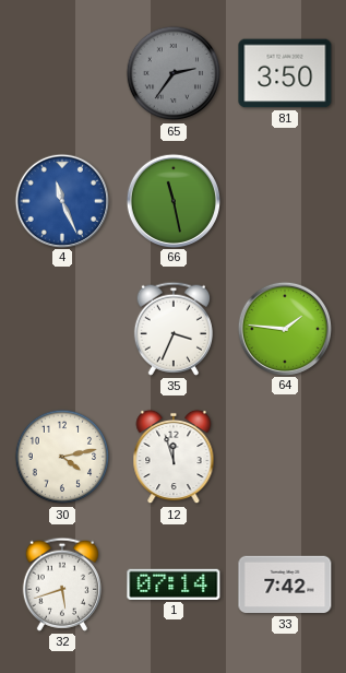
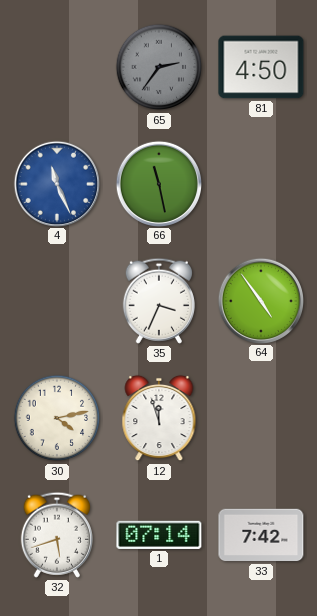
81: 3:50 -> 4:50
64: 1:46 -> 4:54
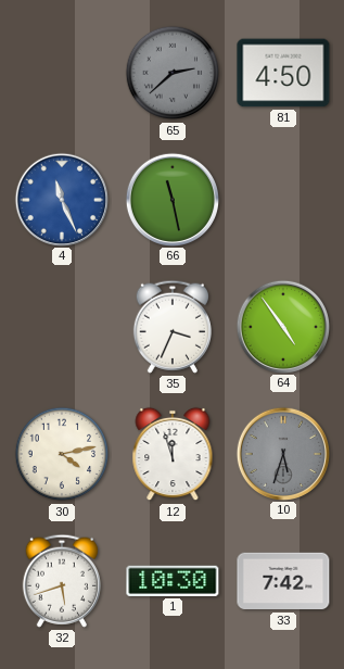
65: 2:36 -> 2:38
10: none -> 5:33
1: 07:14 -> 10:30
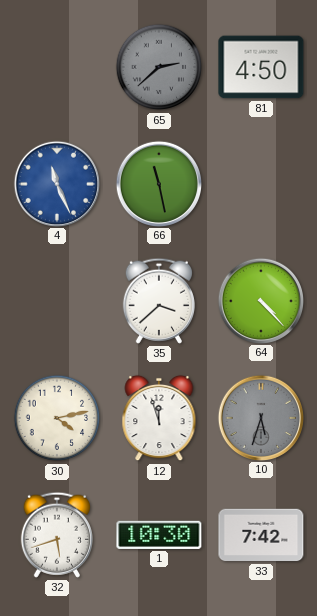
35: 3:34 -> 3:38
64: 4:54 -> 4:23
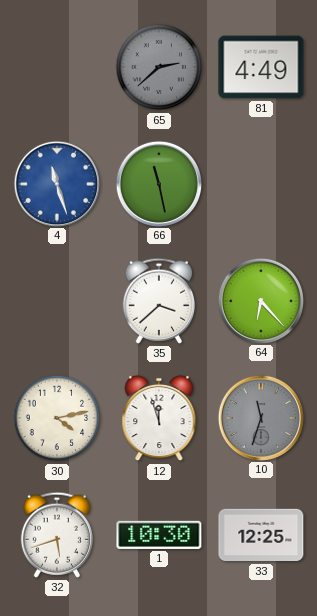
81: 4:50 -> 4:49
4: 11:26 -> 11:27
64: 4:23 -> 6:23
10: 5:33 -> 11:33
33: 7:42 -> 12:25
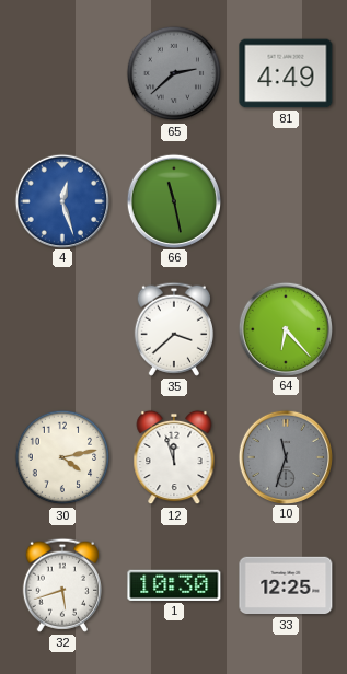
4: 11:27 -> 12:27
